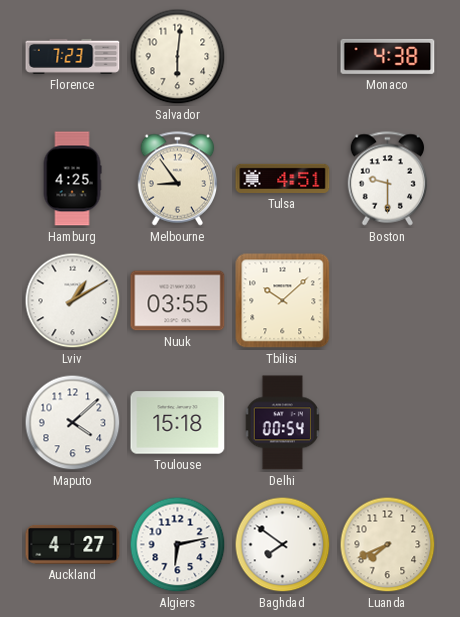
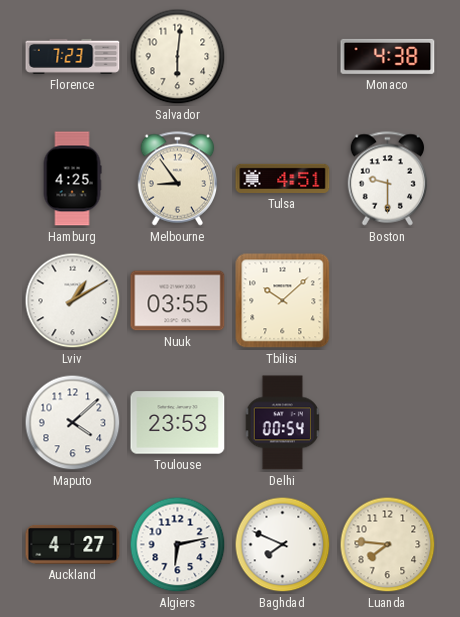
Toulouse: 15:18 -> 23:53
Baghdad: 7:51 -> 7:49
Luanda: 7:41 -> 7:46
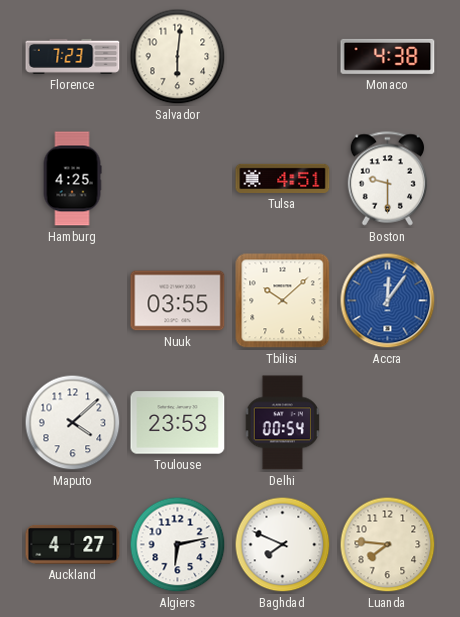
Melbourne: 8:54 -> none
Lviv: 1:10 -> none
Accra: none -> 12:06
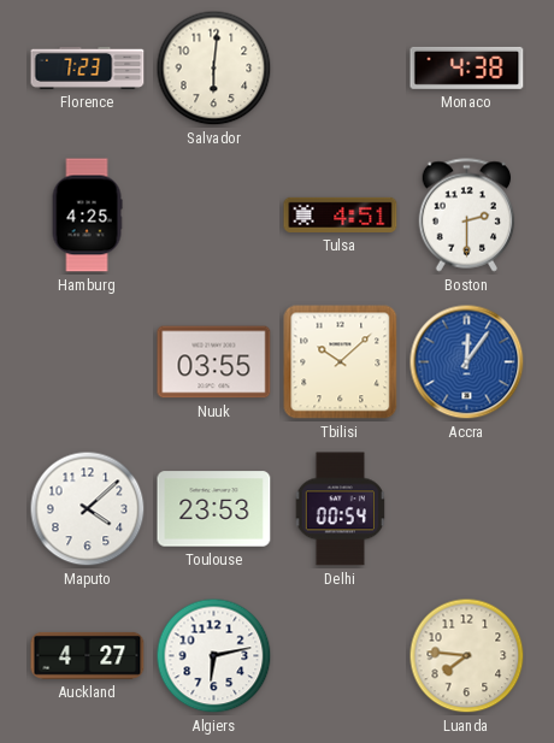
Boston: 9:30 -> 2:30
Baghdad: 7:49 -> none
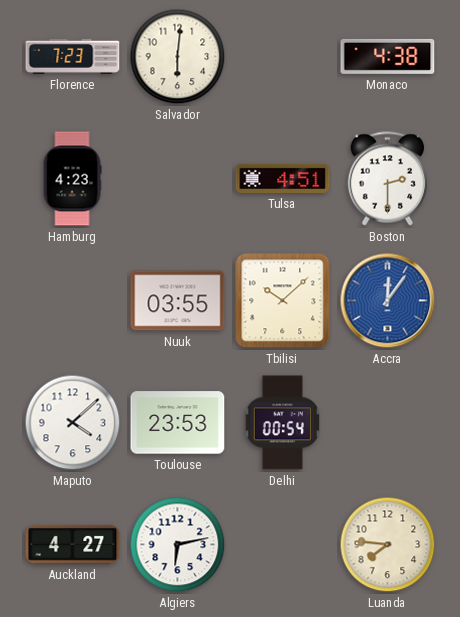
Hamburg: 4:25 -> 4:23
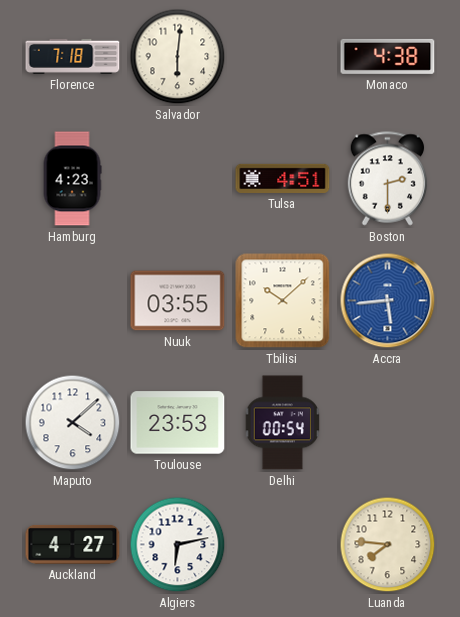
Florence: 7:23 -> 7:18
Accra: 12:06 -> 5:44
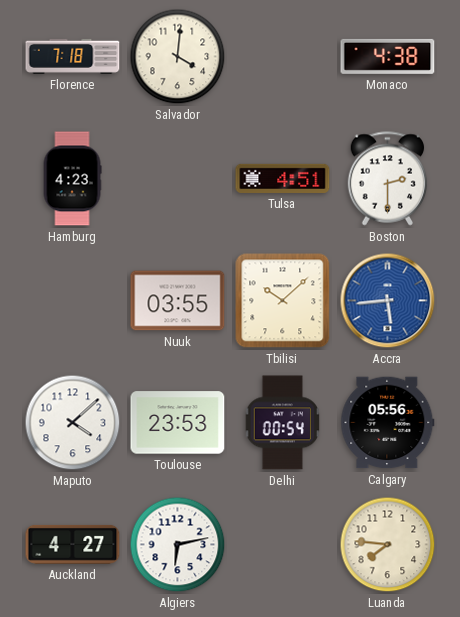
Salvador: 6:01 -> 4:01
Calgary: none -> 05:56
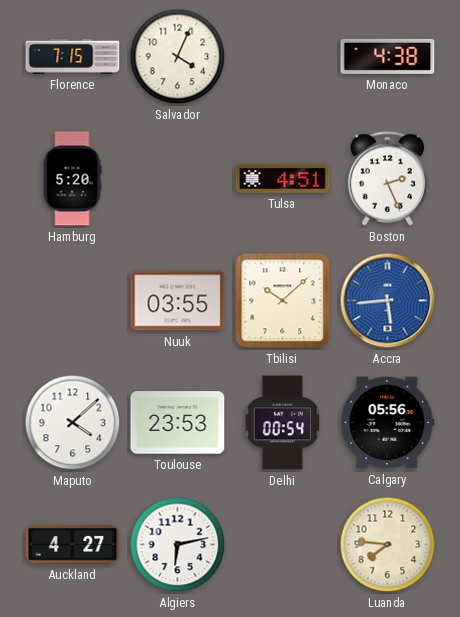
Florence: 7:18 -> 7:15
Salvador: 4:01 -> 4:04
Hamburg: 4:23 -> 5:20
Boston: 2:30 -> 2:26
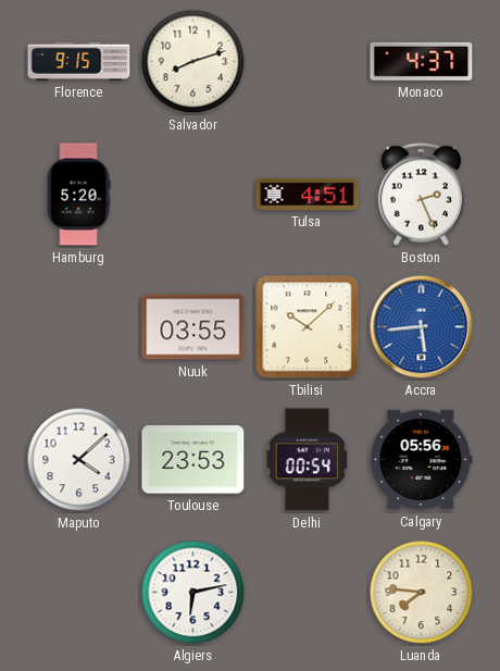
Florence: 7:15 -> 9:15
Salvador: 4:04 -> 8:12
Monaco: 4:38 -> 4:37
Auckland: 4:27 -> none
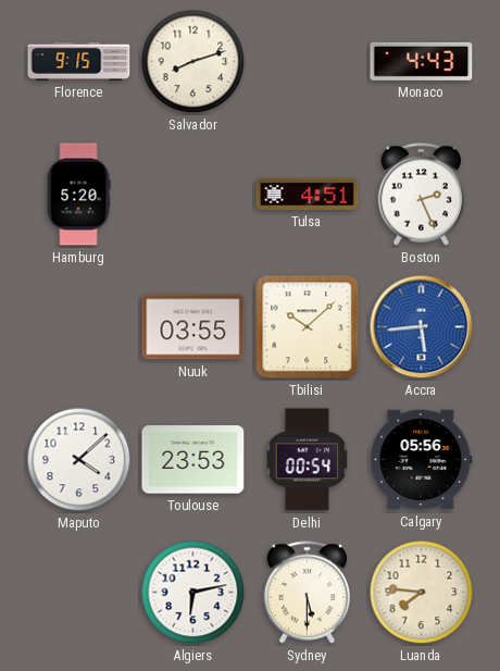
Monaco: 4:37 -> 4:43
Sydney: none -> 5:30
